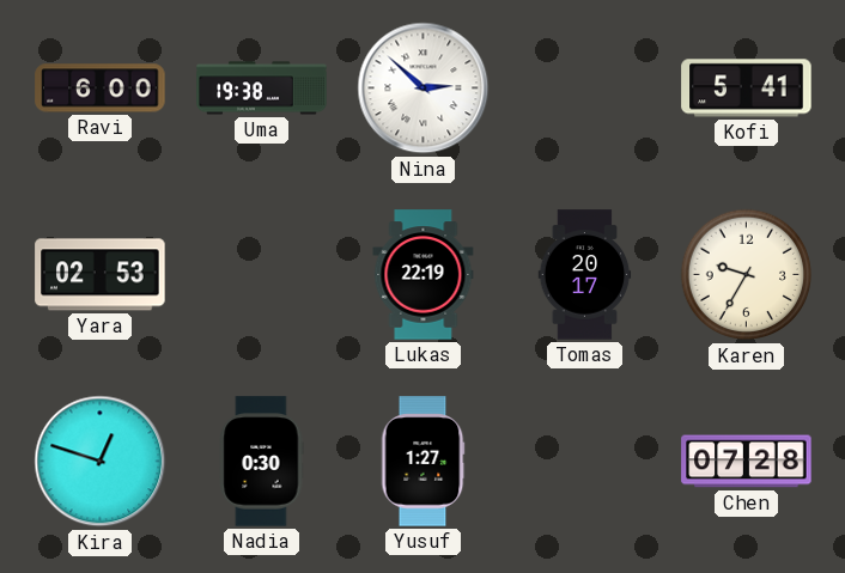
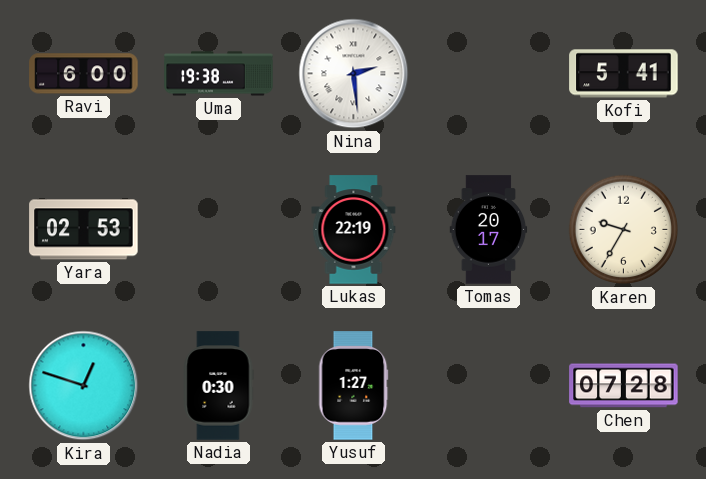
Nina: 2:52 -> 2:29
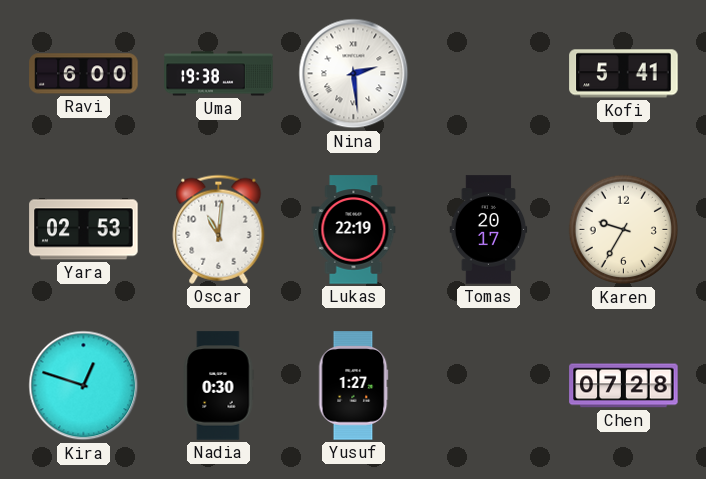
Oscar: none -> 11:01
